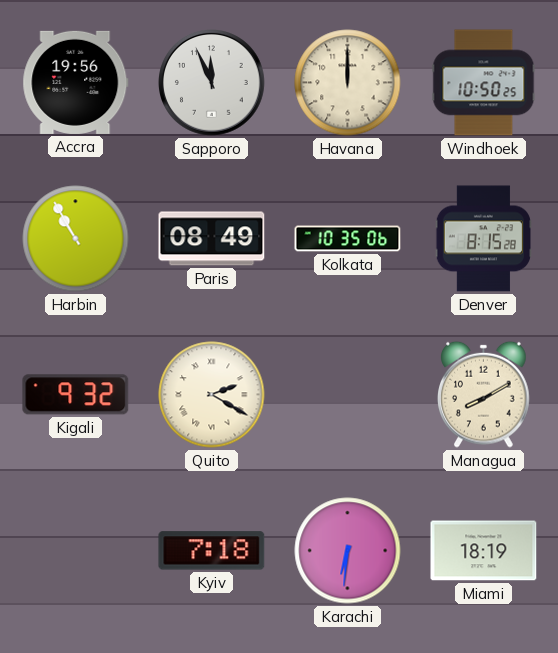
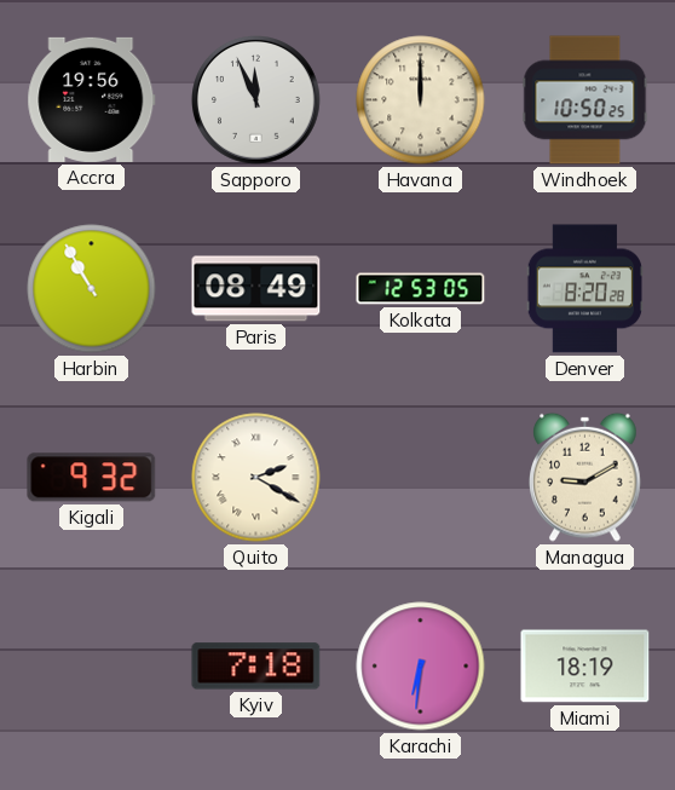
Kolkata: 10:35 -> 12:53
Denver: 8:15 -> 8:20
Managua: 8:10 -> 9:10
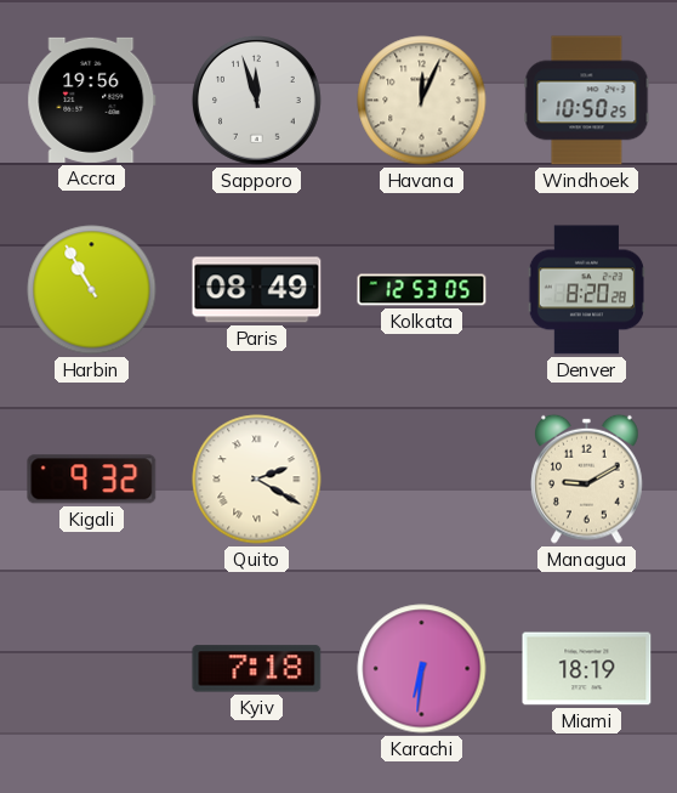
Sapporo: 11:56 -> 11:57
Havana: 12:00 -> 12:04
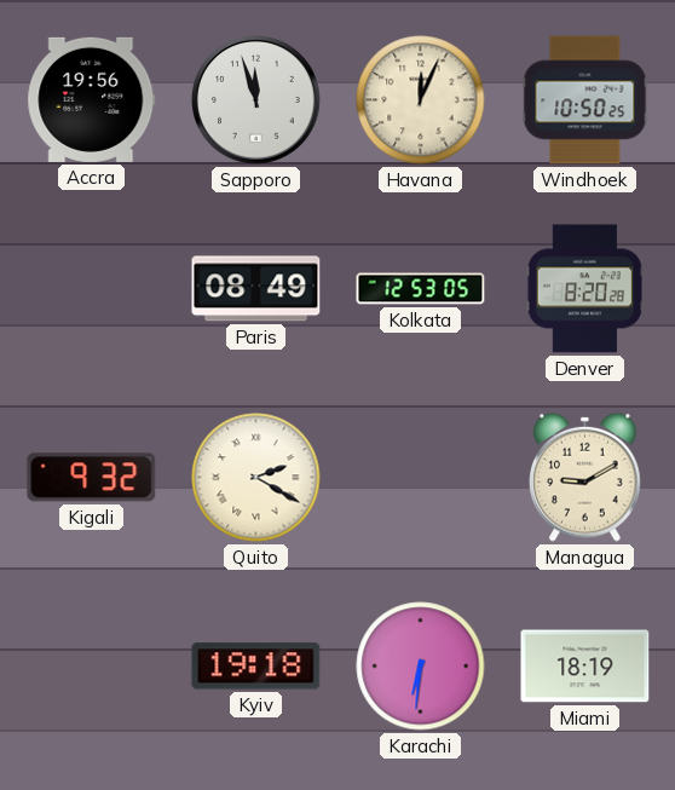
Harbin: 10:55 -> none
Kyiv: 7:18 -> 19:18
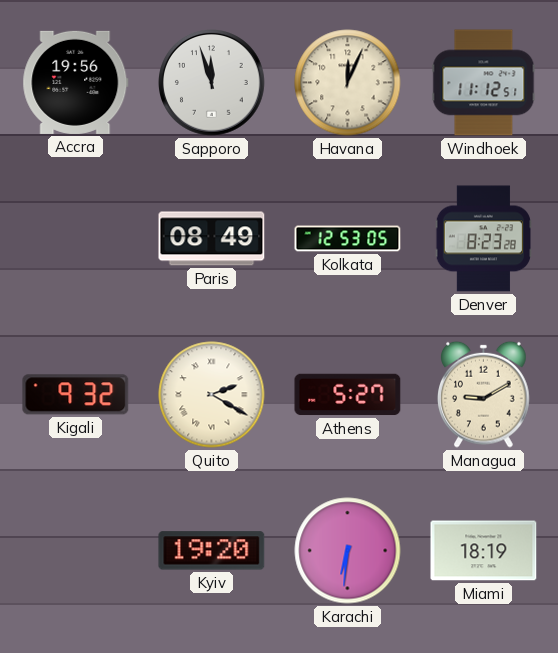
Windhoek: 10:50 -> 11:12
Denver: 8:20 -> 8:23
Athens: none -> 5:27
Kyiv: 19:18 -> 19:20
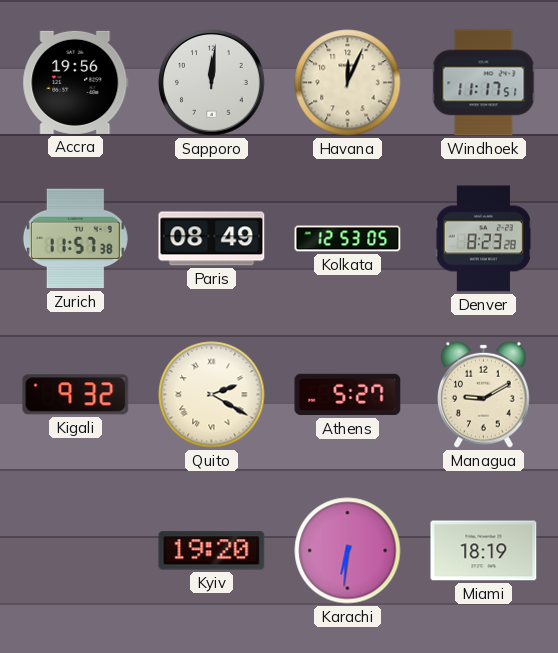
Sapporo: 11:57 -> 12:01
Windhoek: 11:12 -> 11:17
Zurich: none -> 11:57
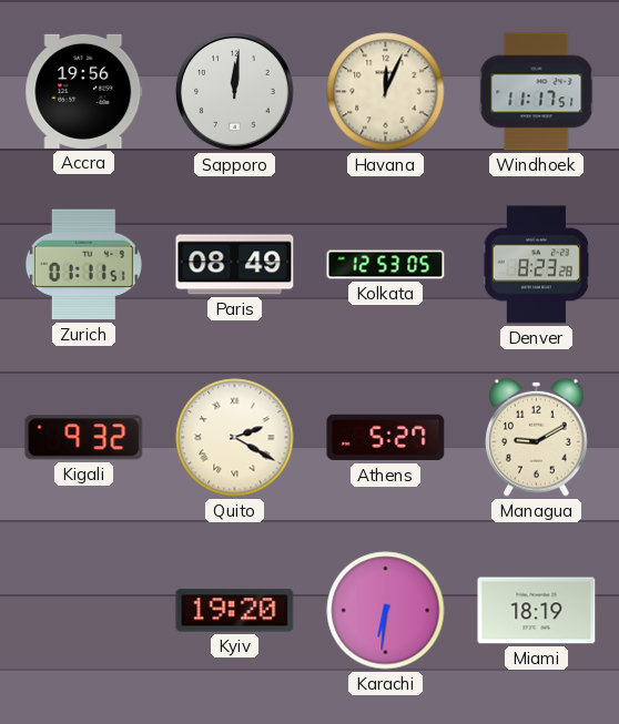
Zurich: 11:57 -> 01:11
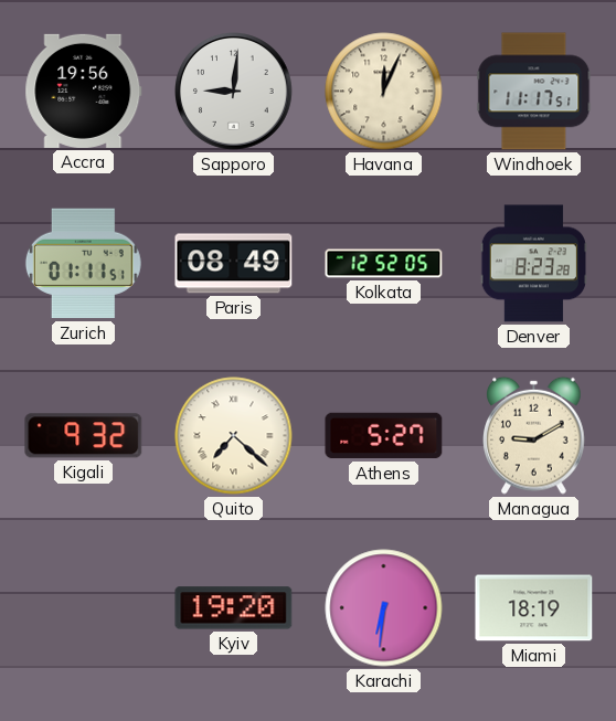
Sapporo: 12:01 -> 9:01
Kolkata: 12:53 -> 12:52
Quito: 2:20 -> 7:22
